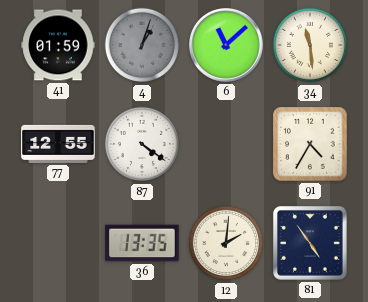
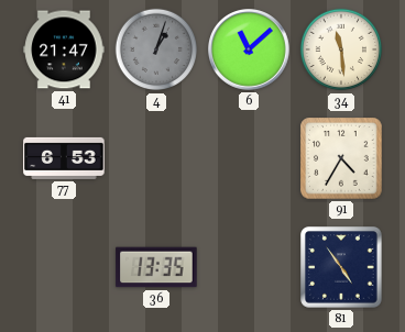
41: 01:59 -> 21:47
77: 12:55 -> 6:53
87: 4:21 -> none
12: 2:01 -> none
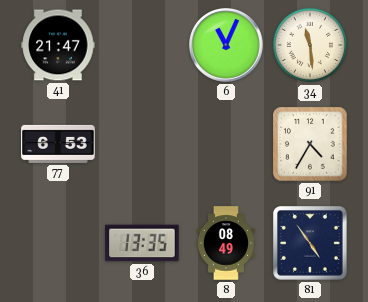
4: 1:03 -> none
6: 11:08 -> 11:04
8: none -> 08:49
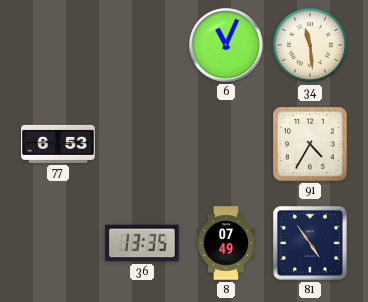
41: 21:47 -> none
8: 08:49 -> 07:49
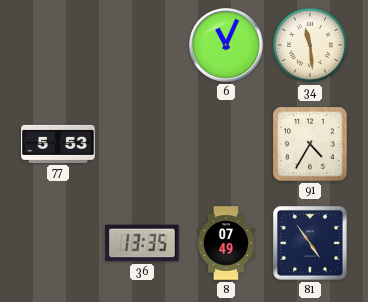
77: 6:53 -> 5:53
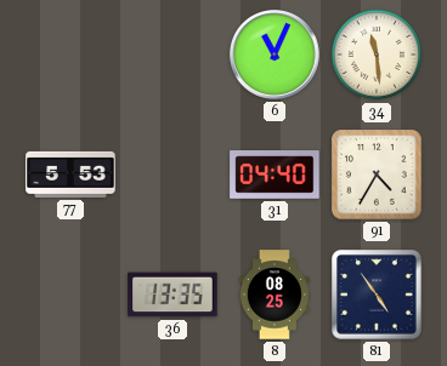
31: none -> 04:40
8: 07:49 -> 08:25
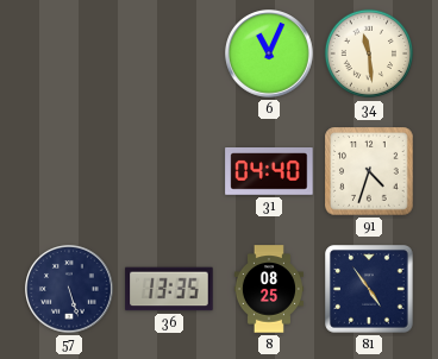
77: 5:53 -> none
91: 4:35 -> 4:33
57: none -> 5:27
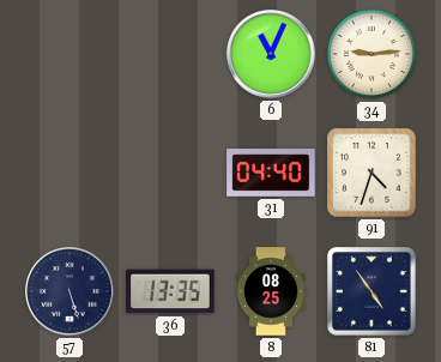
34: 11:29 -> 9:14
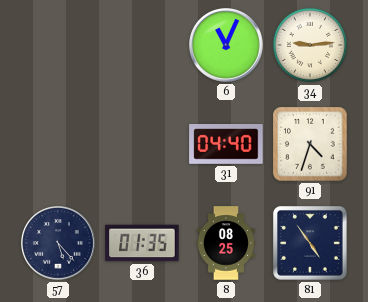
57: 5:27 -> 5:23
36: 13:35 -> 01:35
